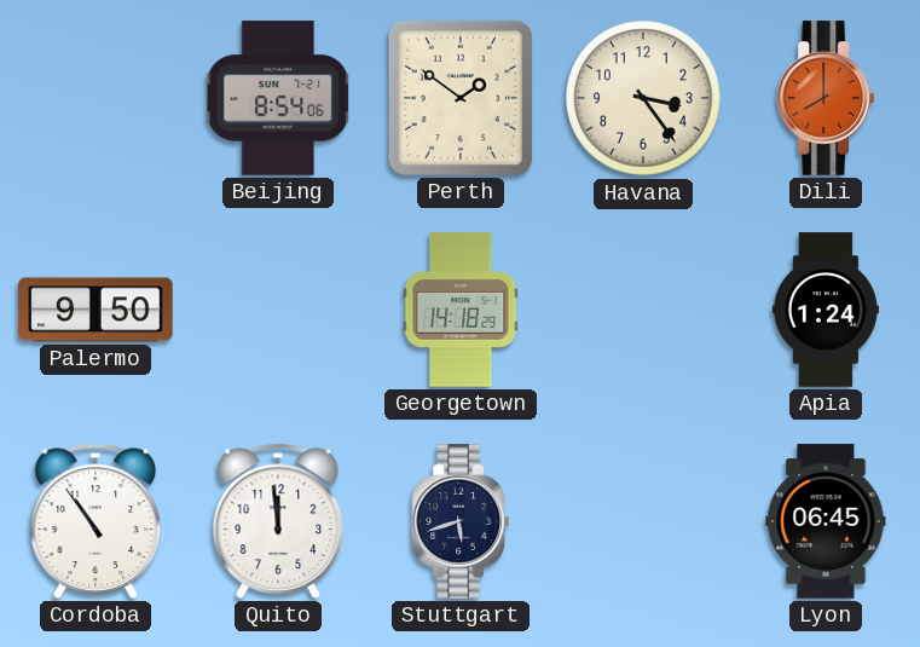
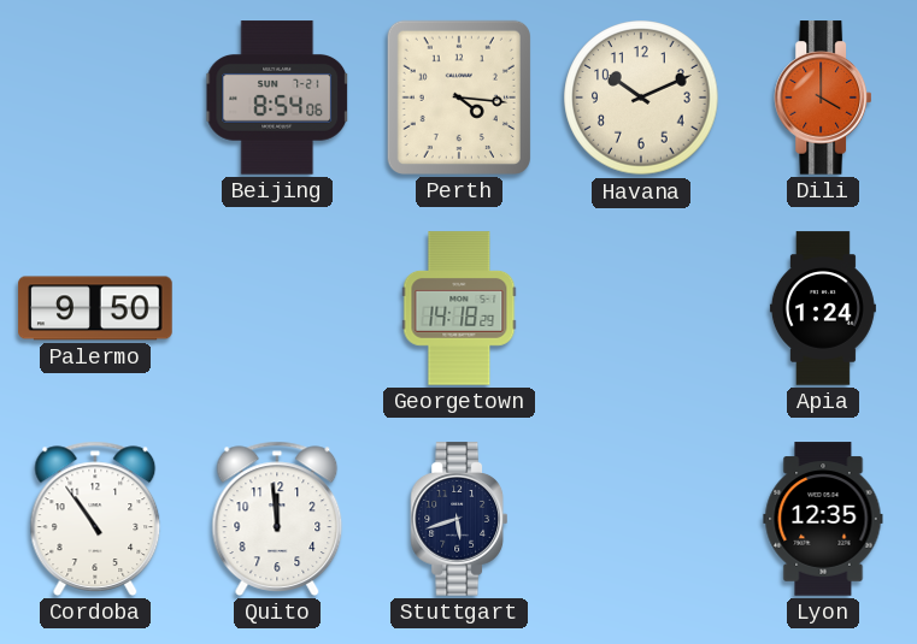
Perth: 1:51 -> 4:16
Havana: 3:24 -> 10:11
Dili: 8:00 -> 4:00
Lyon: 06:45 -> 12:35
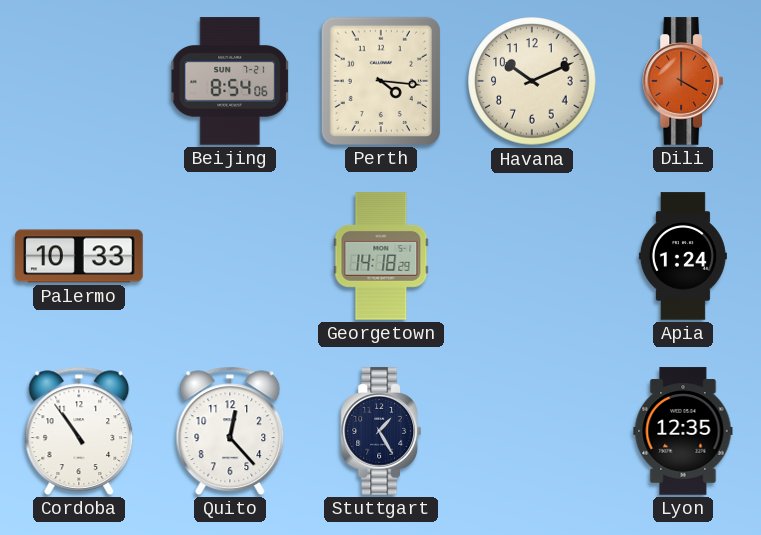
Palermo: 9:50 -> 10:33
Quito: 11:59 -> 12:23
Stuttgart: 5:42 -> 1:25
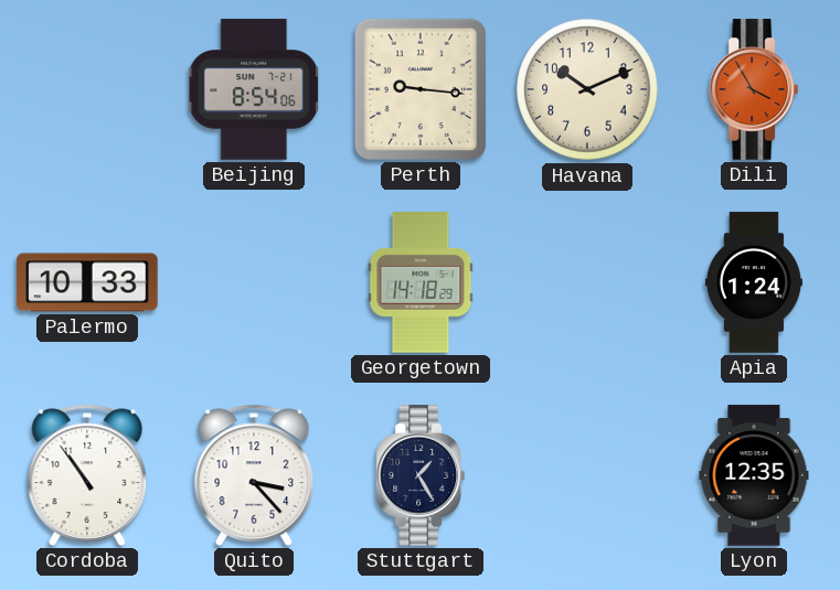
Perth: 4:16 -> 9:16
Dili: 4:00 -> 3:55
Quito: 12:23 -> 3:23
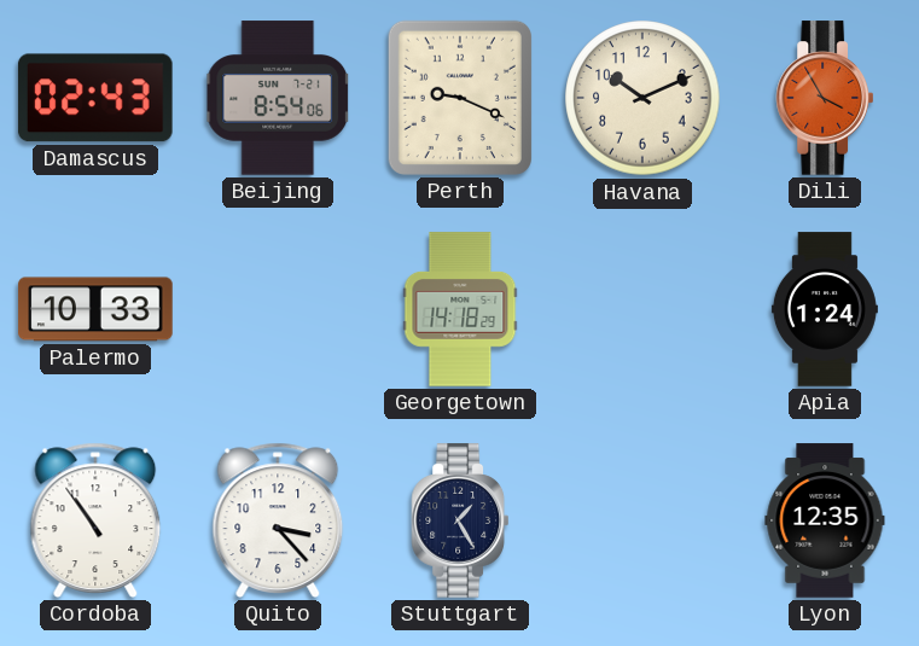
Damascus: none -> 02:43
Perth: 9:16 -> 9:19
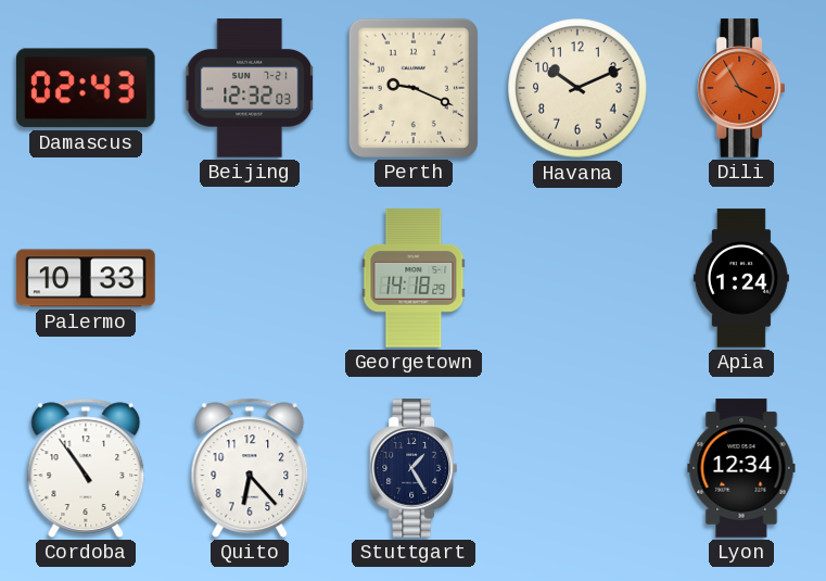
Beijing: 8:54 -> 12:32
Quito: 3:23 -> 6:23
Lyon: 12:35 -> 12:34
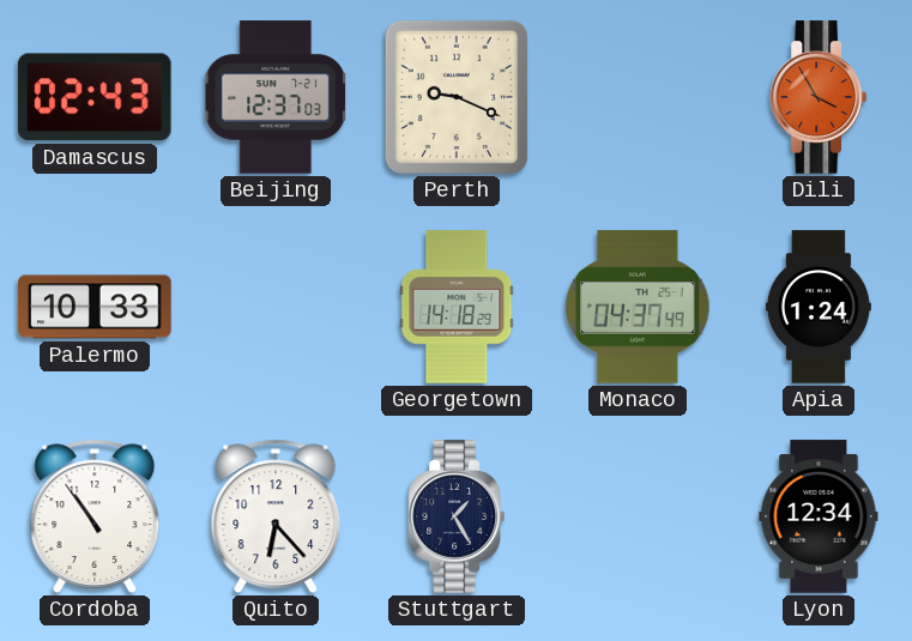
Beijing: 12:32 -> 12:37
Havana: 10:11 -> none
Monaco: none -> 04:37
